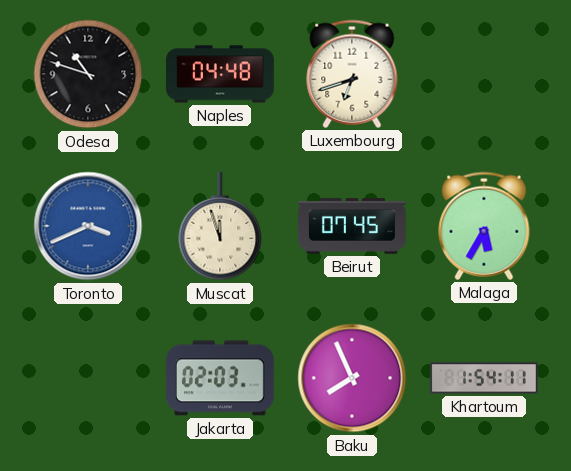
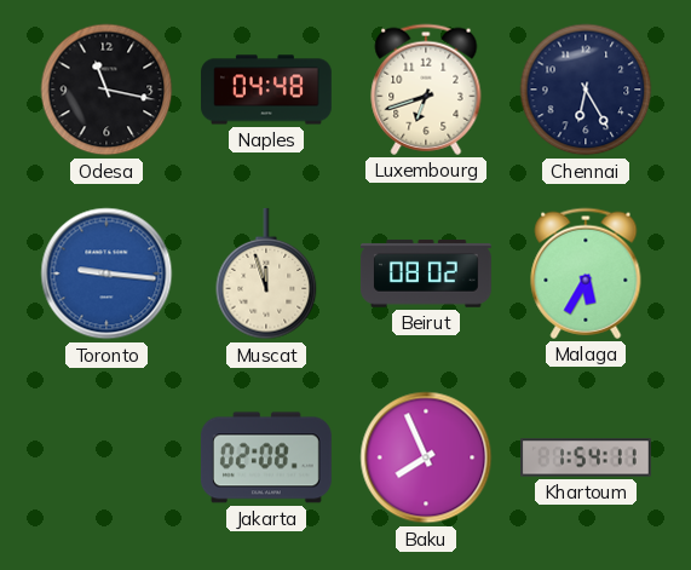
Odesa: 10:48 -> 11:17
Chennai: none -> 6:25
Toronto: 3:41 -> 9:16
Beirut: 07:45 -> 08:02
Jakarta: 02:03 -> 02:08
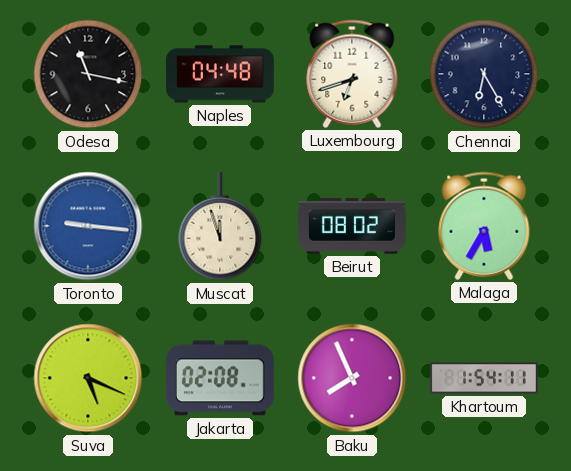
Suva: none -> 5:19
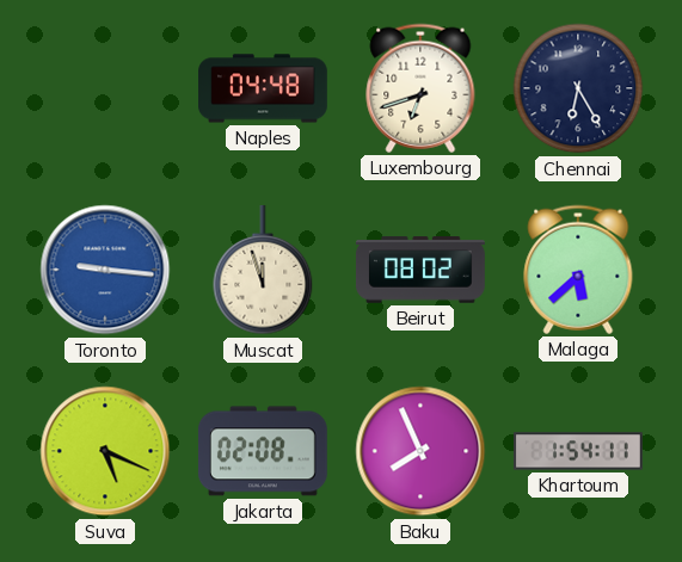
Odesa: 11:17 -> none
Malaga: 5:35 -> 5:38
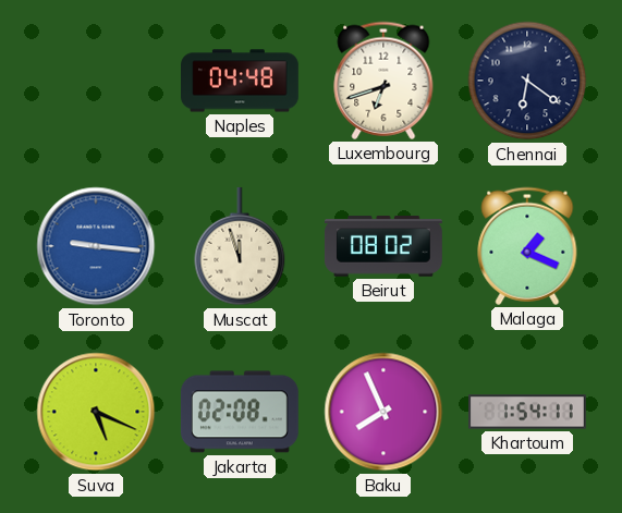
Chennai: 6:25 -> 6:21
Malaga: 5:38 -> 1:19
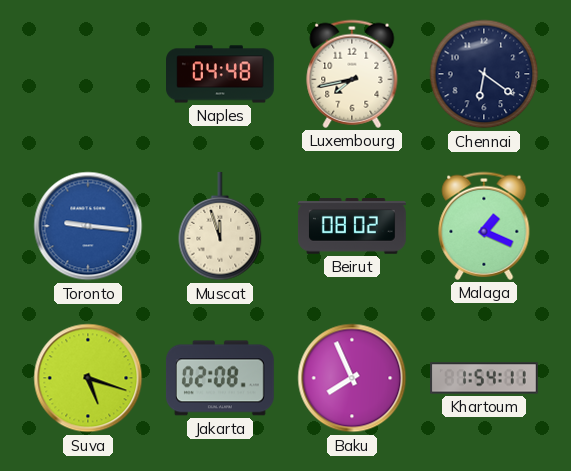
Luxembourg: 6:42 -> 7:43
Suva: 5:19 -> 5:18
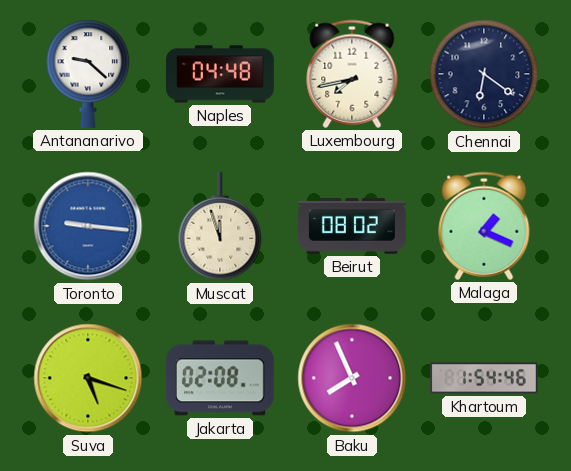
Antananarivo: none -> 9:22
Khartoum: 1:54:11 -> 1:54:46
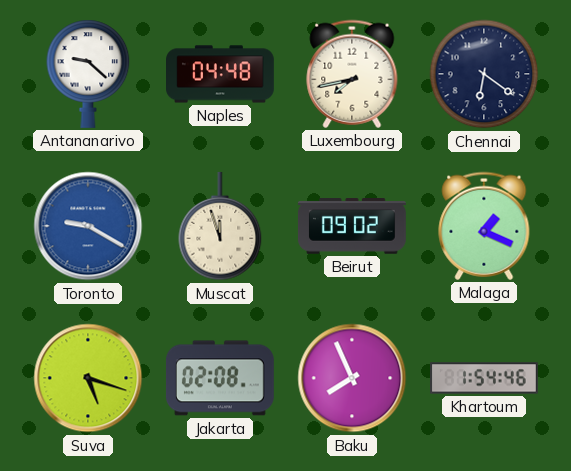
Toronto: 9:16 -> 9:20
Beirut: 08:02 -> 09:02
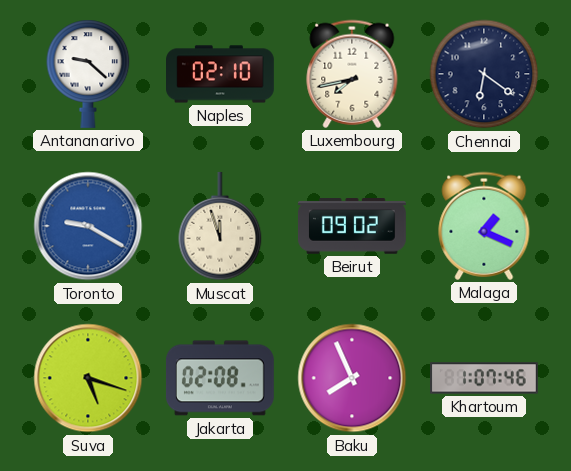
Naples: 04:48 -> 02:10
Khartoum: 1:54 -> 1:07
